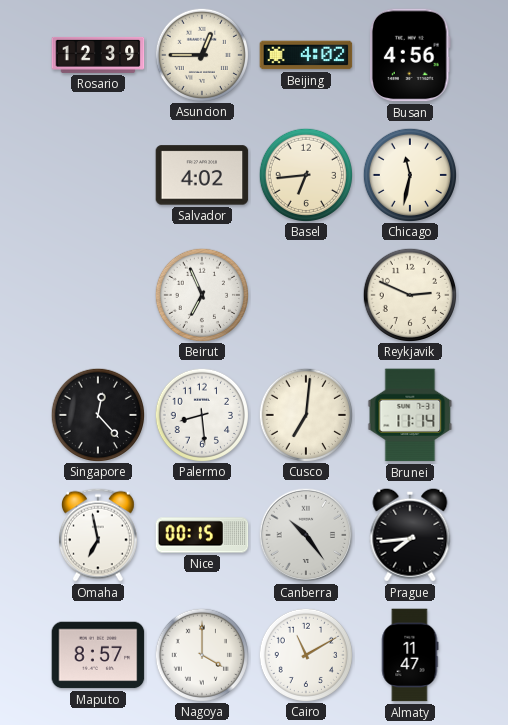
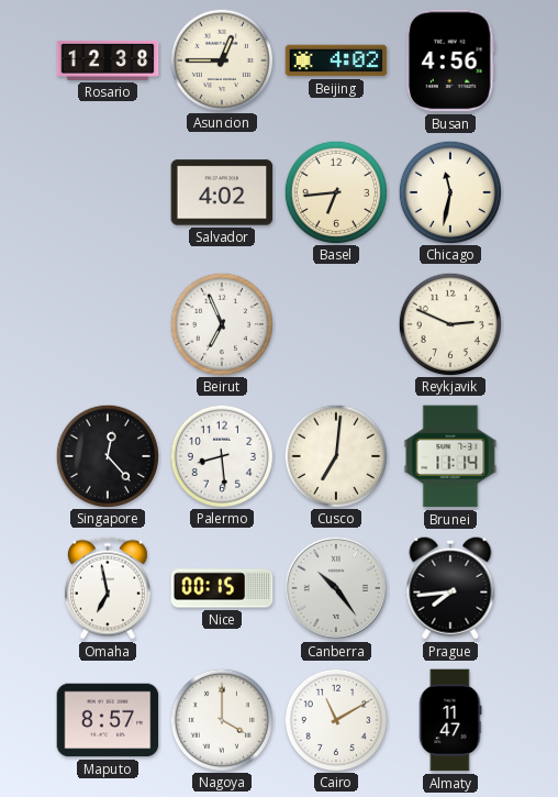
Rosario: 12:39 -> 12:38
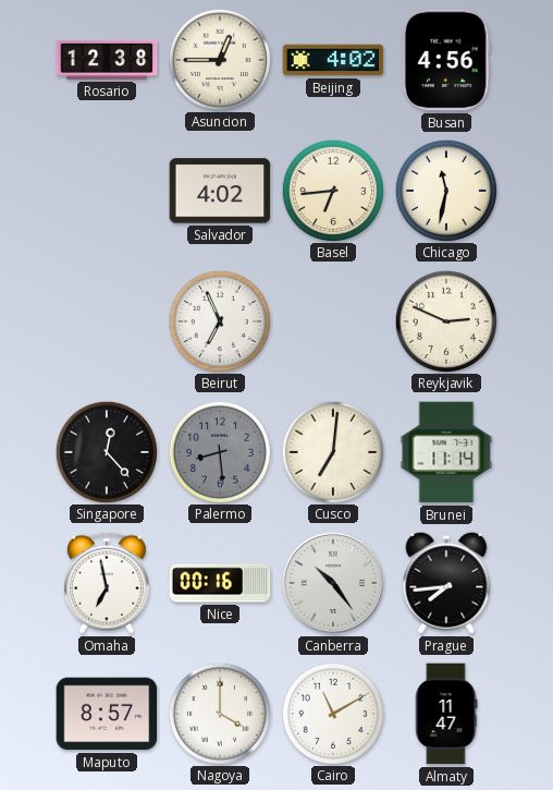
Palermo dial: white -> grey
Nice: 00:15 -> 00:16
